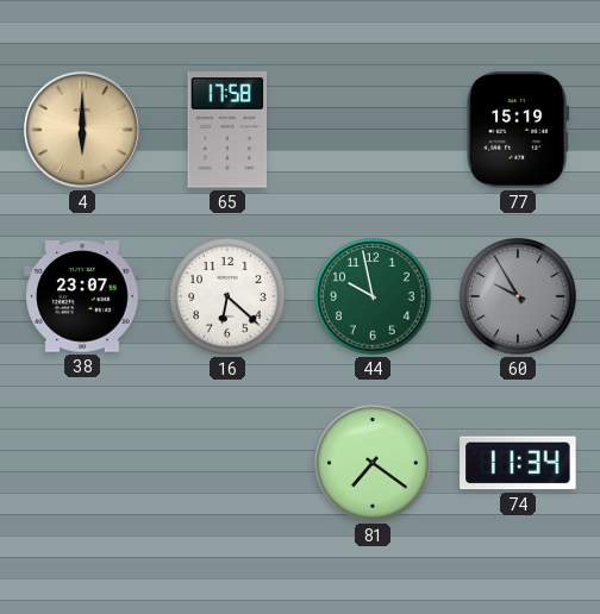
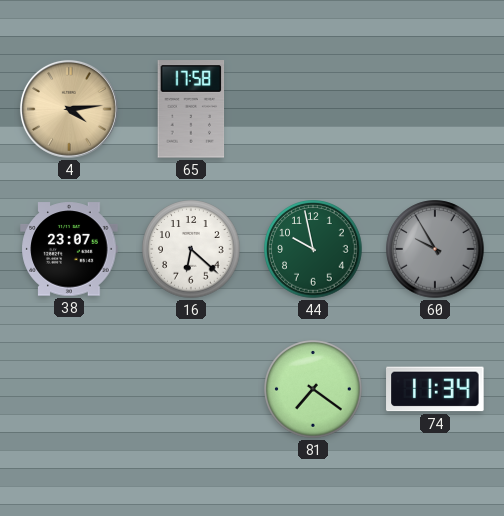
4: 6:00 -> 4:14
77: 15:19 -> none
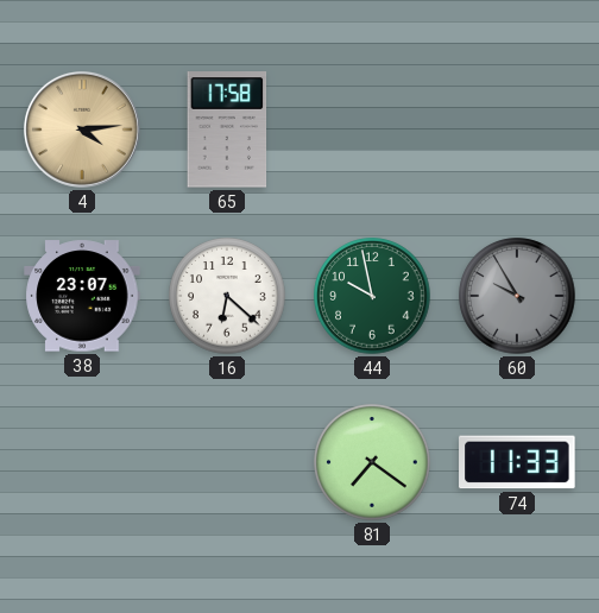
74: 11:34 -> 11:33
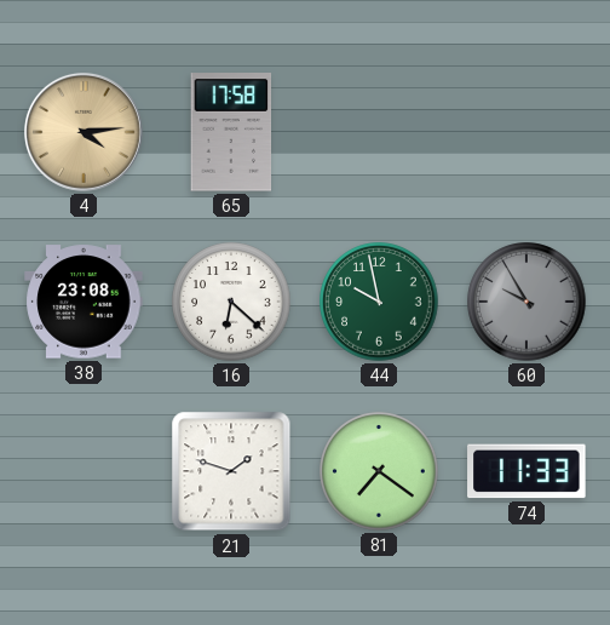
38: 23:07 -> 23:08
21: none -> 1:48
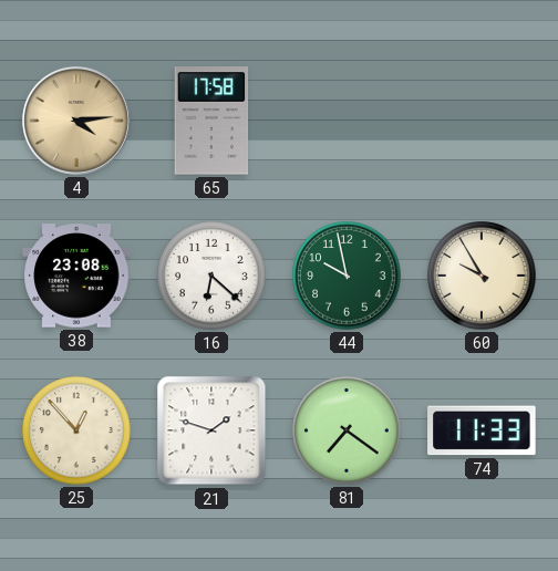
60 dial: grey -> cream
25: none -> 12:53
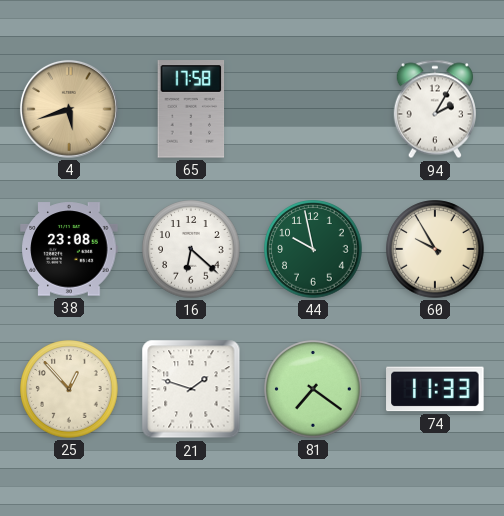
4: 4:14 -> 5:42
94: none -> 2:05
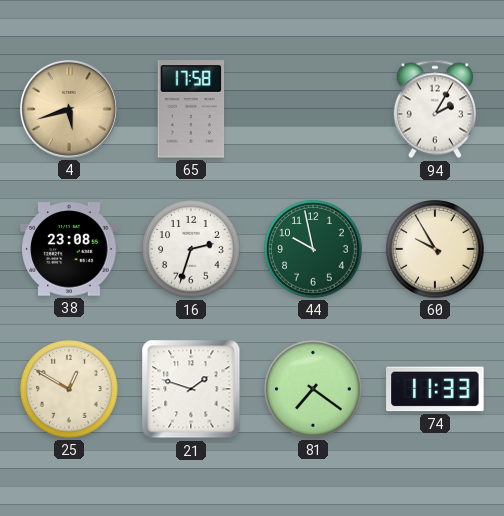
16: 6:22 -> 2:33
25: 12:53 -> 12:50
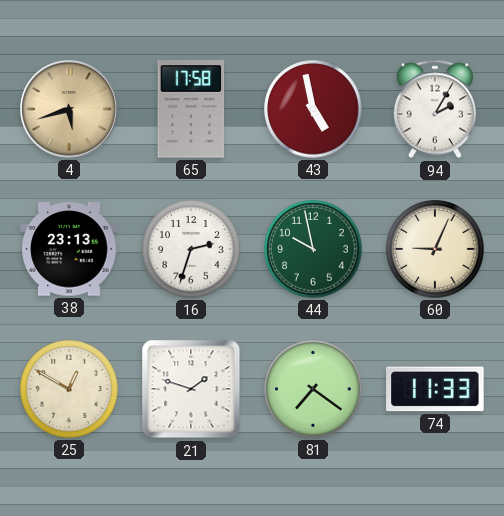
43: none -> 4:58
38: 23:08 -> 23:13
60: 9:55 -> 9:04
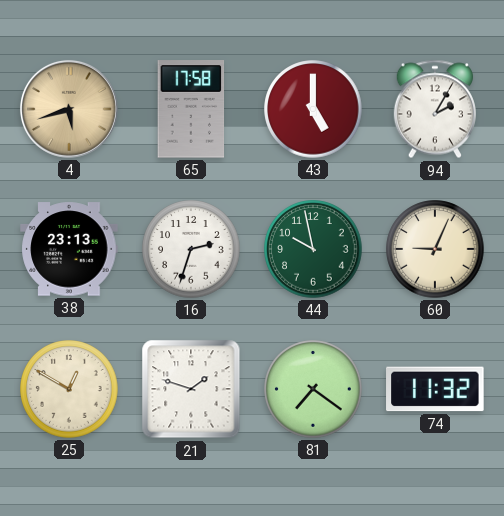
43: 4:58 -> 5:00
74: 11:33 -> 11:32
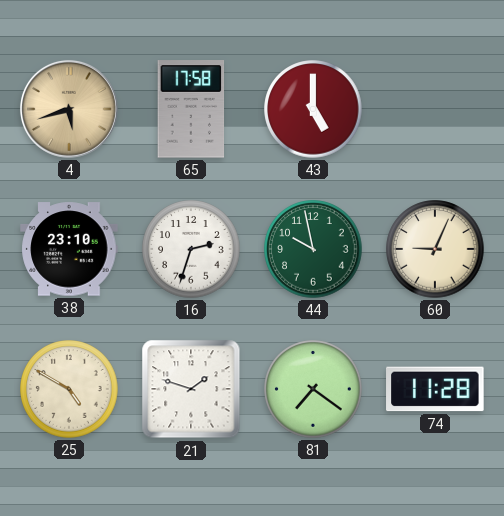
94: 2:05 -> none
38: 23:13 -> 23:10
25: 12:50 -> 4:50
74: 11:32 -> 11:28
